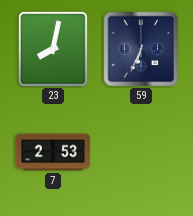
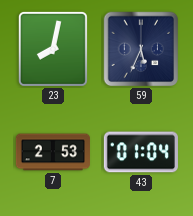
59: 6:34 -> 5:34
43: none -> 01:04
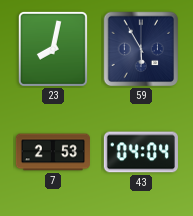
59: 5:34 -> 5:55
43: 01:04 -> 04:04
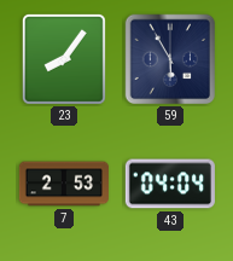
23: 8:02 -> 8:06
